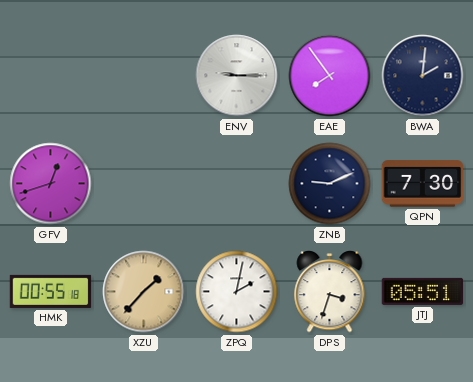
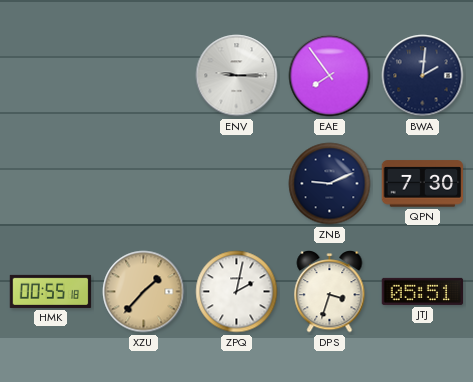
GFV: 12:42 -> none
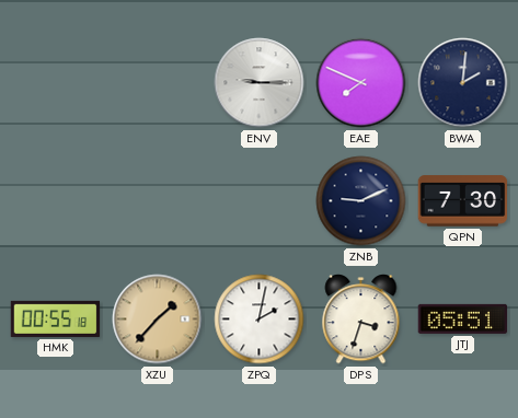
EAE: 7:54 -> 7:49
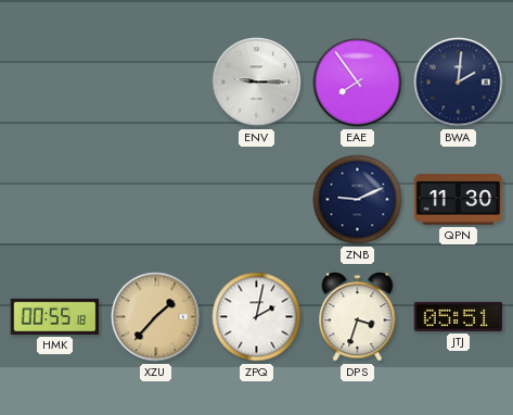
EAE: 7:49 -> 7:54
QPN: 7:30 -> 11:30
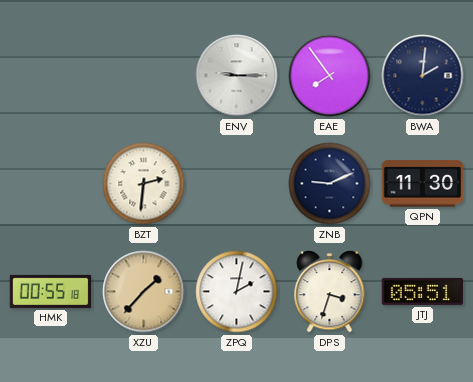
BZT: none -> 2:31
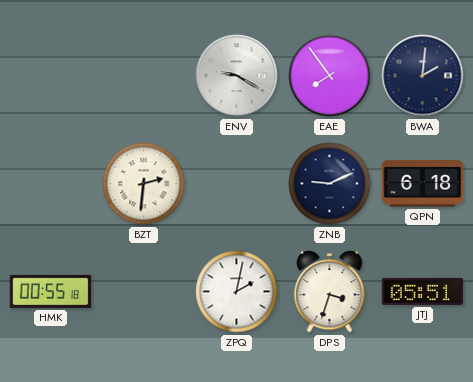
ENV: 9:15 -> 9:20
QPN: 11:30 -> 6:18
XZU: 1:37 -> none
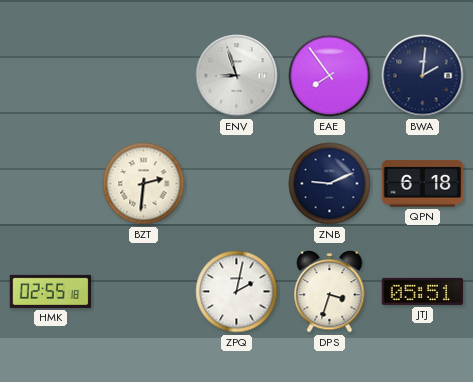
ENV: 9:20 -> 8:57
HMK: 00:55 -> 02:55
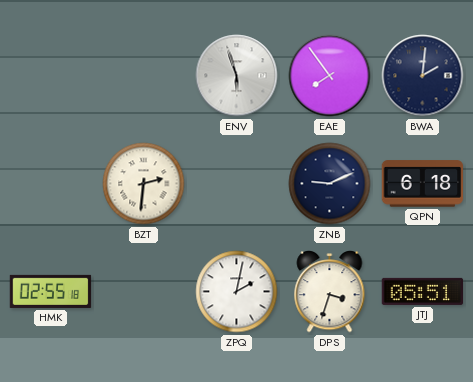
ENV: 8:57 -> 5:57
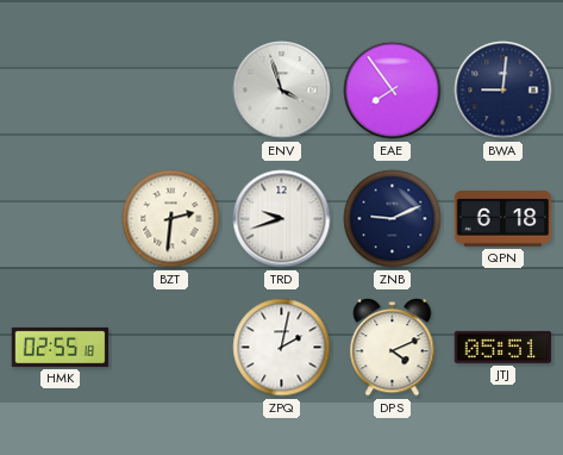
ENV: 5:57 -> 3:57
BWA: 2:01 -> 9:01
TRD: none -> 9:42
DPS: 3:33 -> 4:11
